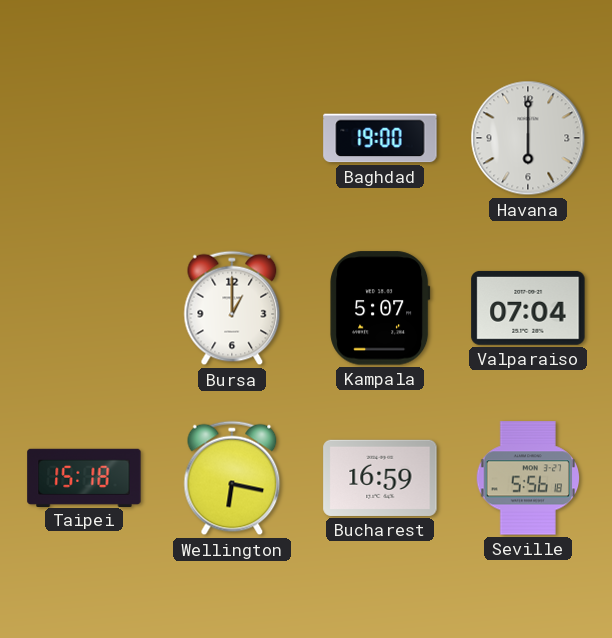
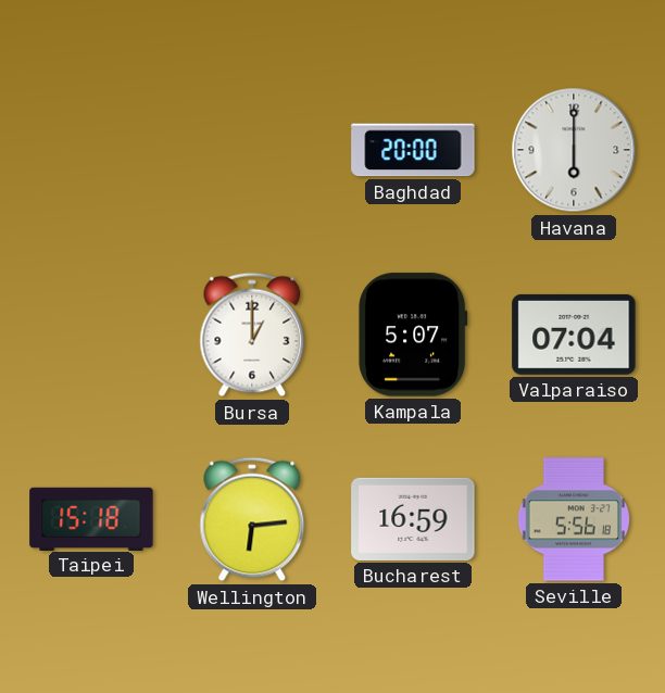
Baghdad: 19:00 -> 20:00
Wellington: 6:17 -> 6:14
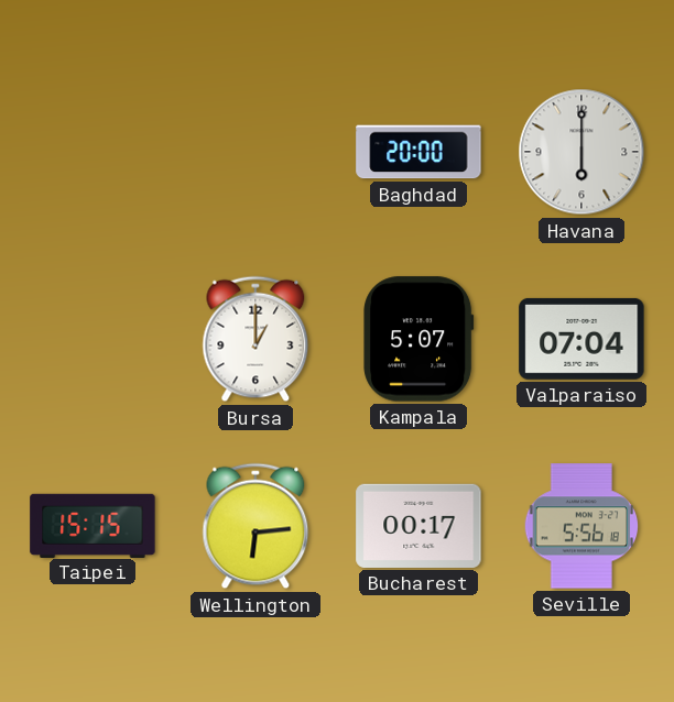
Taipei: 15:18 -> 15:15
Bucharest: 16:59 -> 00:17
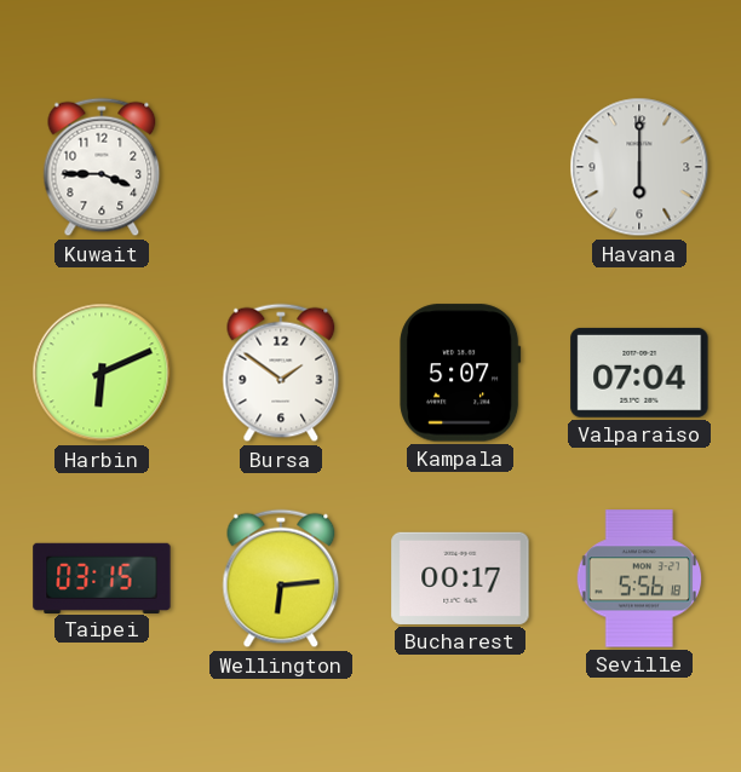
Kuwait: none -> 3:45
Baghdad: 20:00 -> none
Harbin: none -> 6:11
Bursa: 1:00 -> 1:51
Taipei: 15:15 -> 03:15
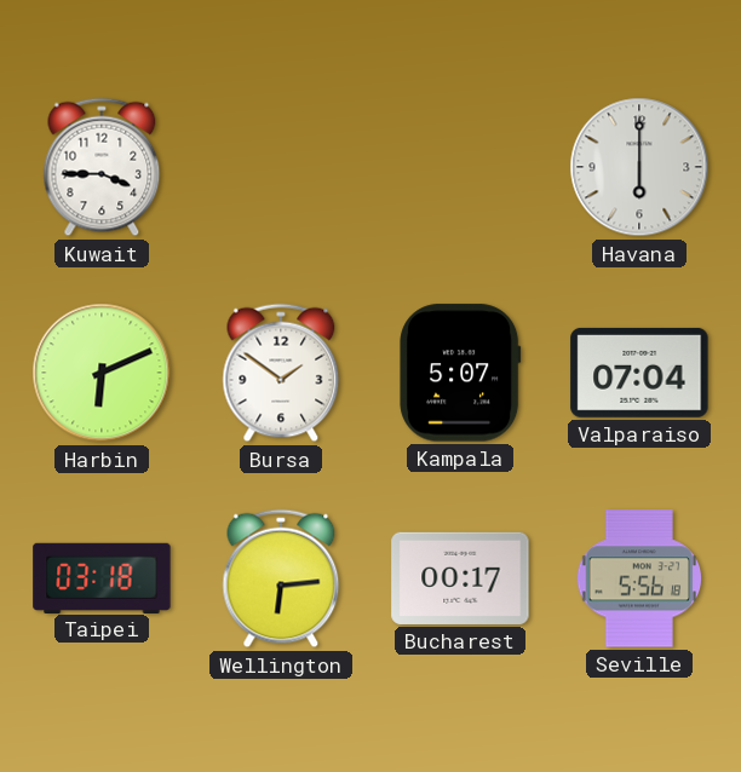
Taipei: 03:15 -> 03:18
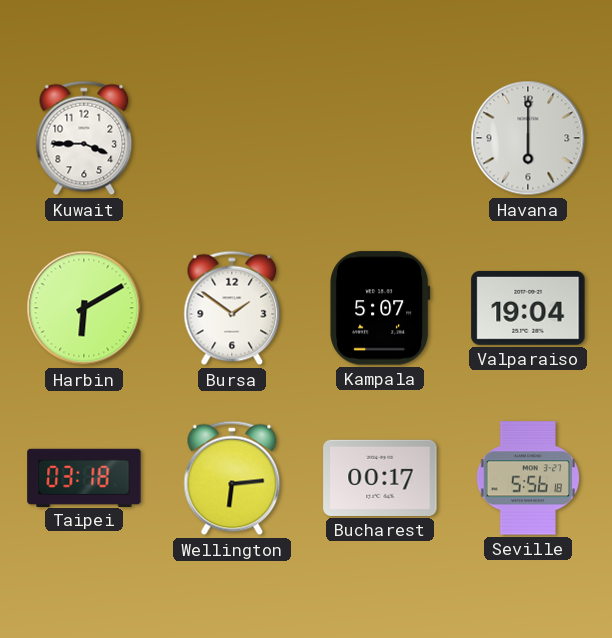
Harbin: 6:11 -> 6:10
Valparaiso: 07:04 -> 19:04
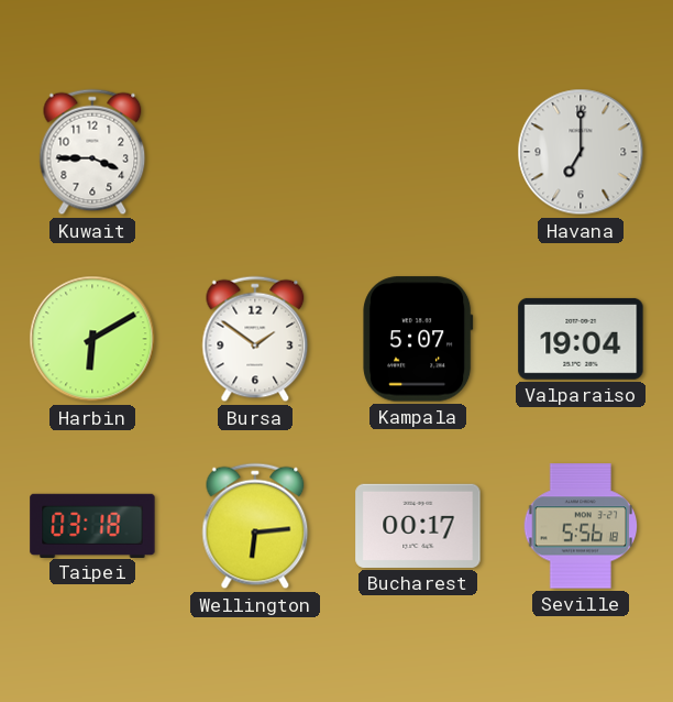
Havana: 6:00 -> 7:00
